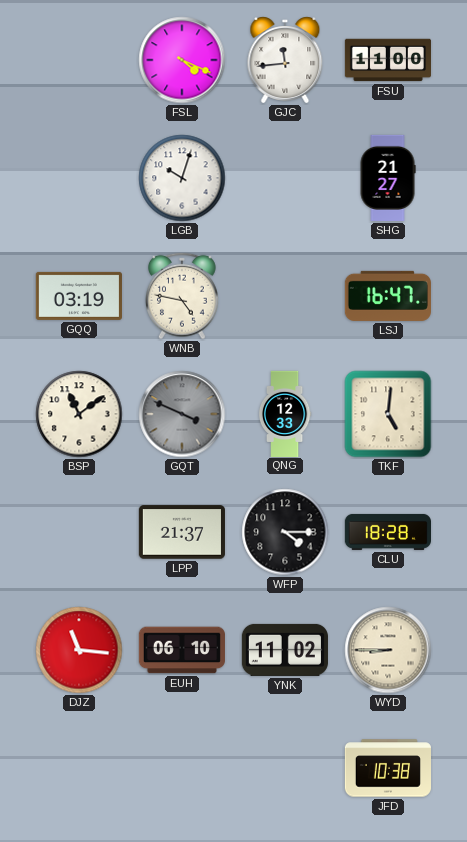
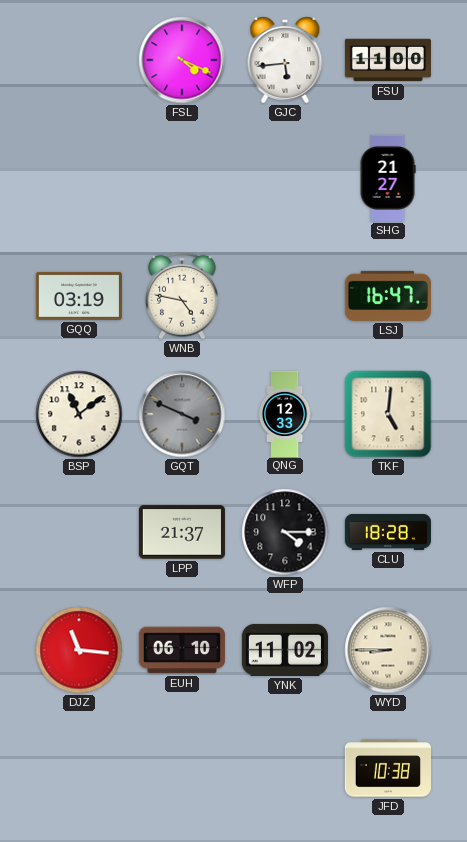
GJC: 11:44 -> 5:44
LGB: 10:03 -> none
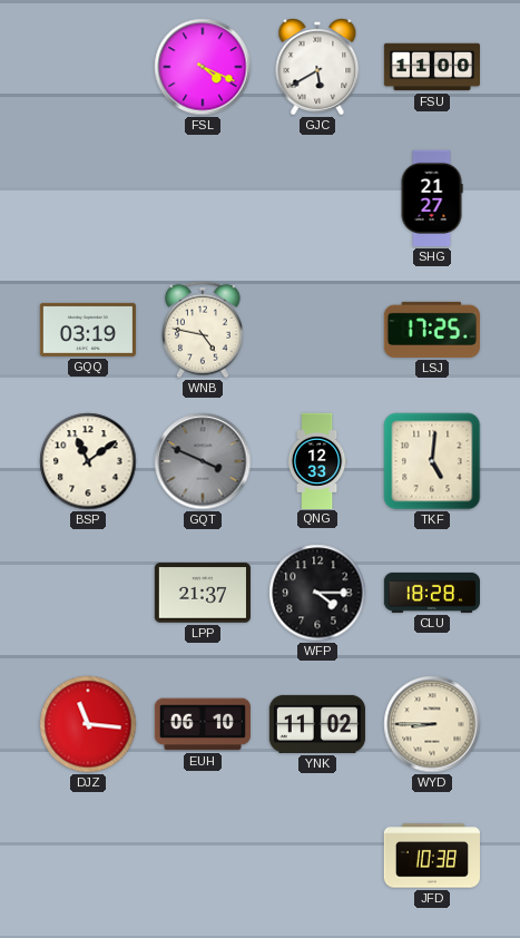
GJC: 5:44 -> 5:40
LSJ: 16:47 -> 17:25
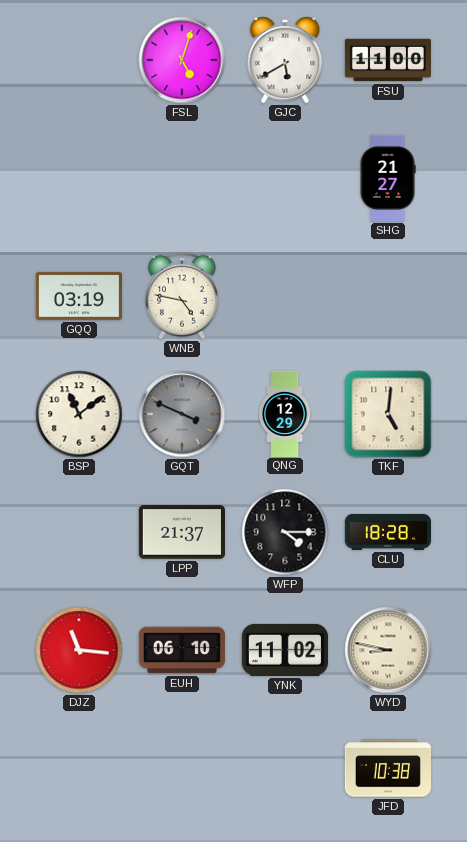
FSL: 4:19 -> 5:03
LSJ: 17:25 -> none
QNG: 12:33 -> 12:29
WYD: 8:45 -> 8:47
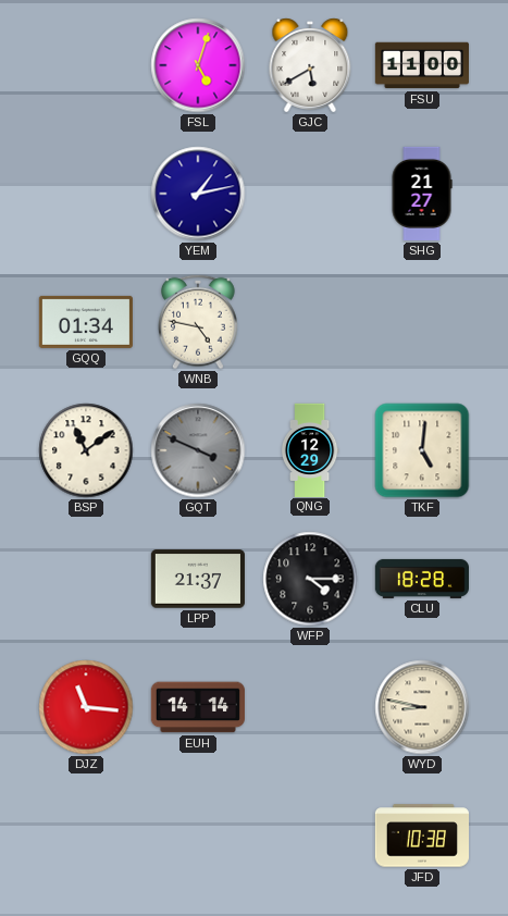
YEM: none -> 1:13
GQQ: 03:19 -> 01:34
EUH: 06:10 -> 14:14
YNK: 11:02 -> none
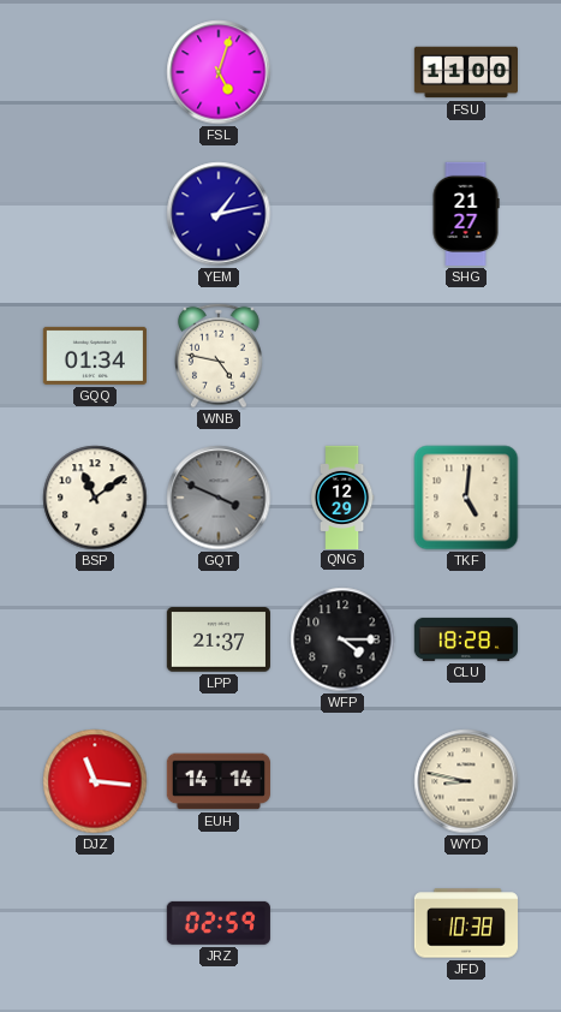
GJC: 5:40 -> none
JRZ: none -> 02:59
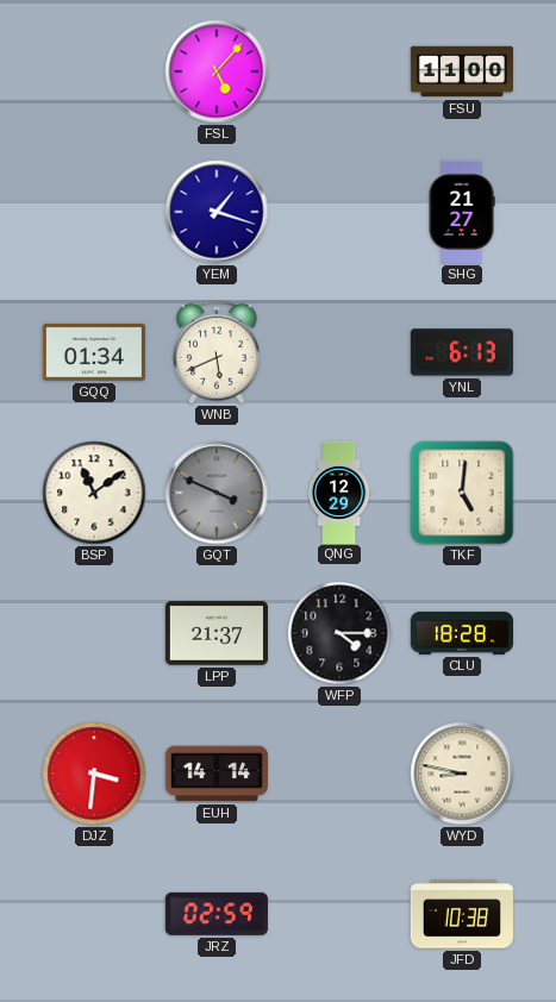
FSL: 5:03 -> 5:07
YEM: 1:13 -> 1:18
WNB: 4:47 -> 5:41
YNL: none -> 6:13
DJZ: 11:16 -> 3:31
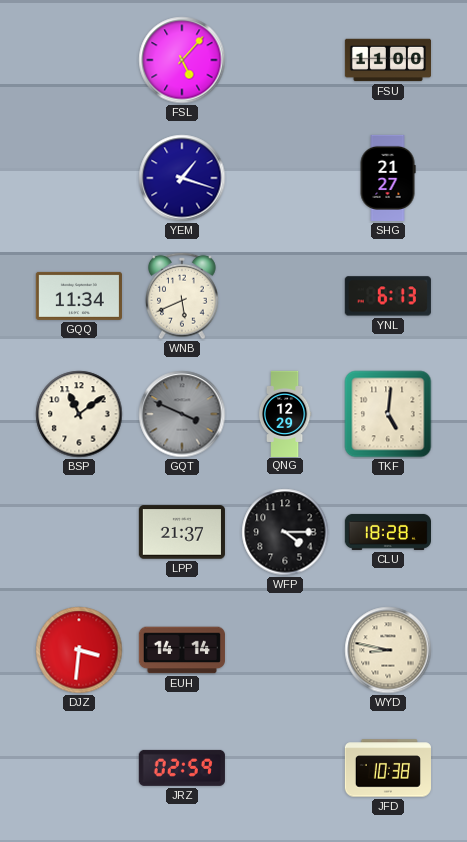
GQQ: 01:34 -> 11:34
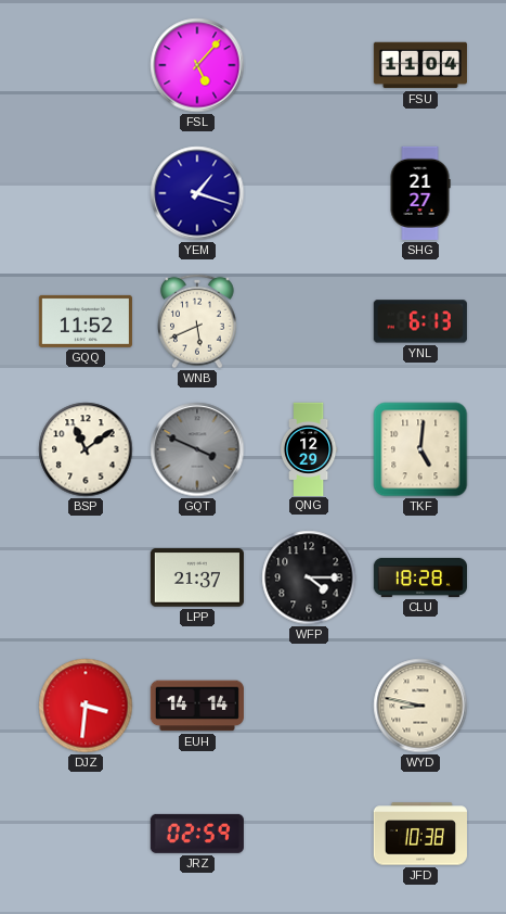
FSU: 11:00 -> 11:04
GQQ: 11:34 -> 11:52
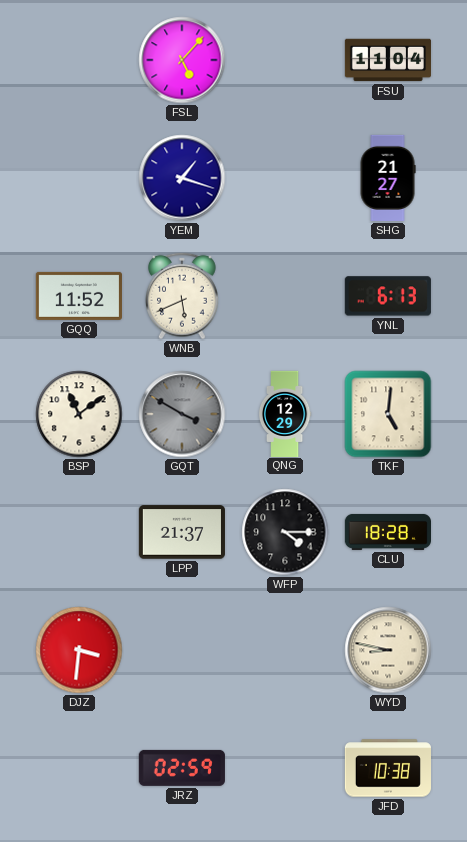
GQT: 3:49 -> 3:50
EUH: 14:14 -> none
